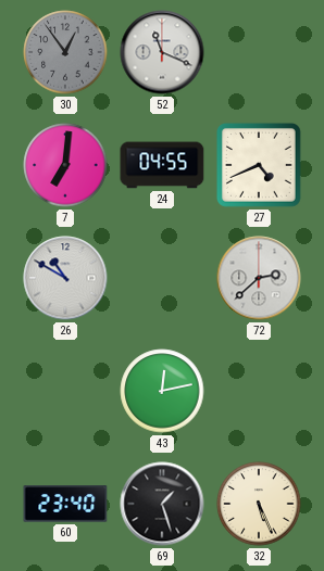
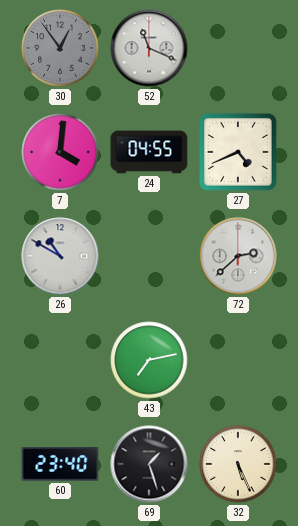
7: 7:01 -> 4:01
43: 12:13 -> 7:13
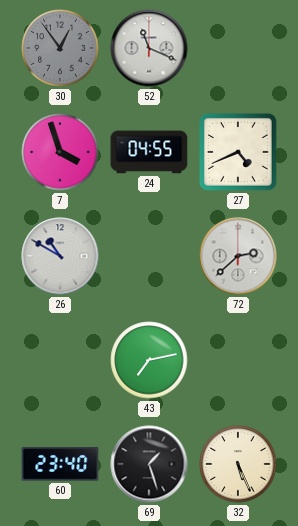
7: 4:01 -> 3:57
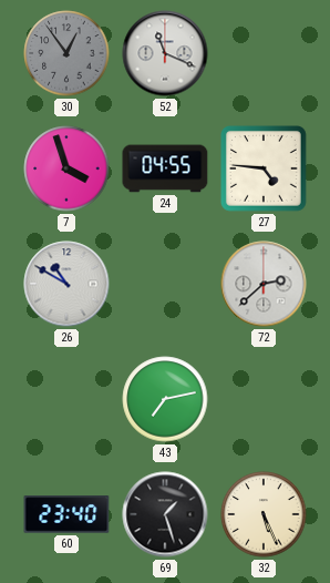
27: 4:41 -> 4:46
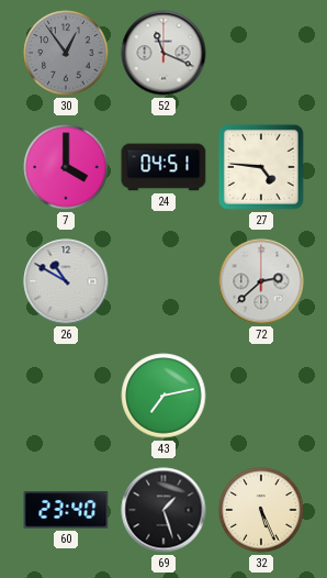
7: 3:57 -> 4:00
24: 04:55 -> 04:51
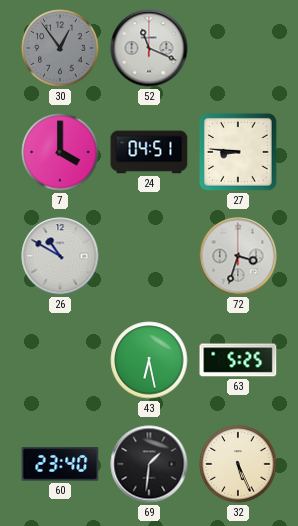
27: 4:46 -> 8:46
72: 2:38 -> 3:33
43: 7:13 -> 6:28
63: none -> 5:25
69: 1:27 -> 1:31
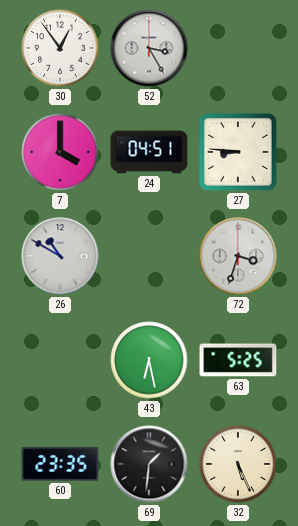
30 dial: grey -> white
52: 11:19 -> 3:25
60: 23:40 -> 23:35
